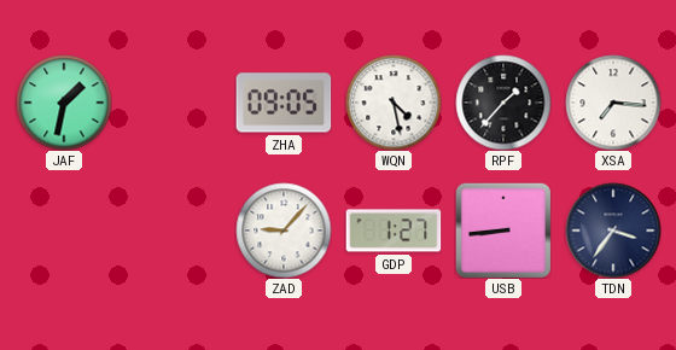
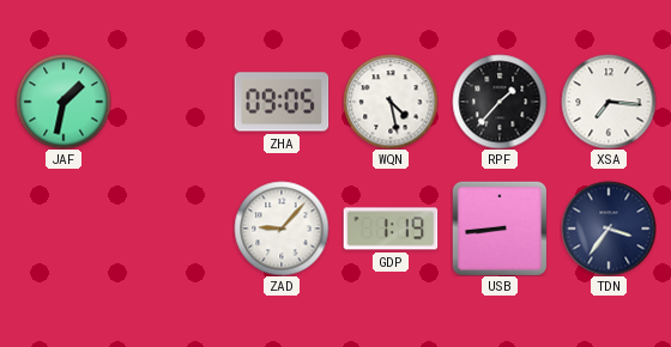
GDP: 1:27 -> 1:19
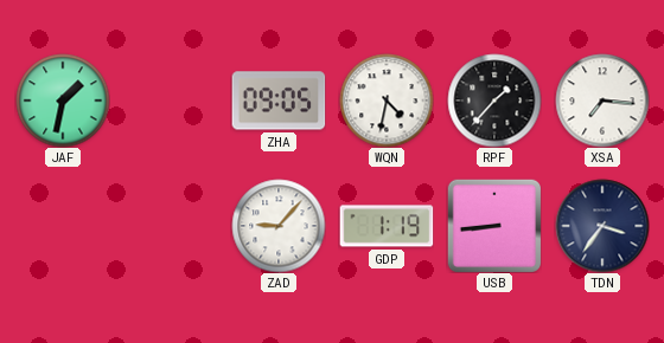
WQN: 4:28 -> 4:32
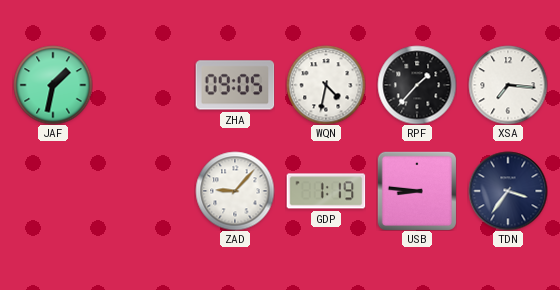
USB: 8:44 -> 8:46
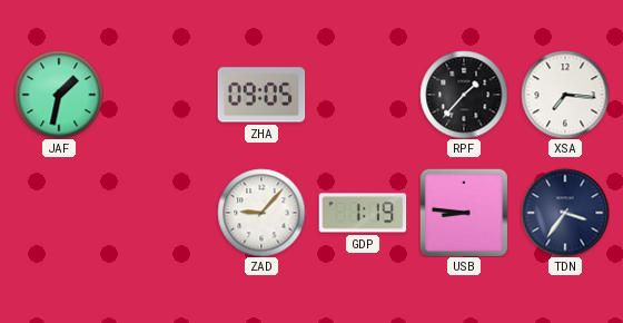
WQN: 4:32 -> none
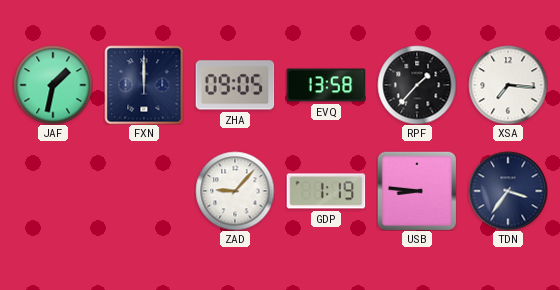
FXN: none -> 12:00
EVQ: none -> 13:58
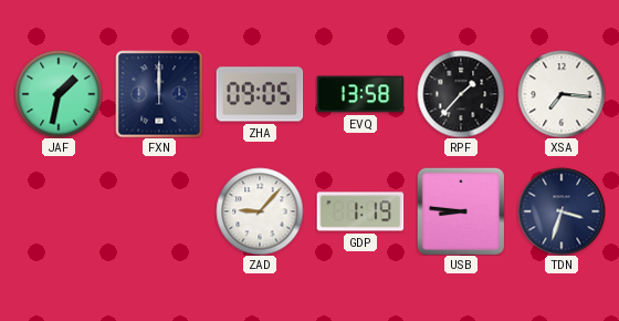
TDN: 3:36 -> 3:33
